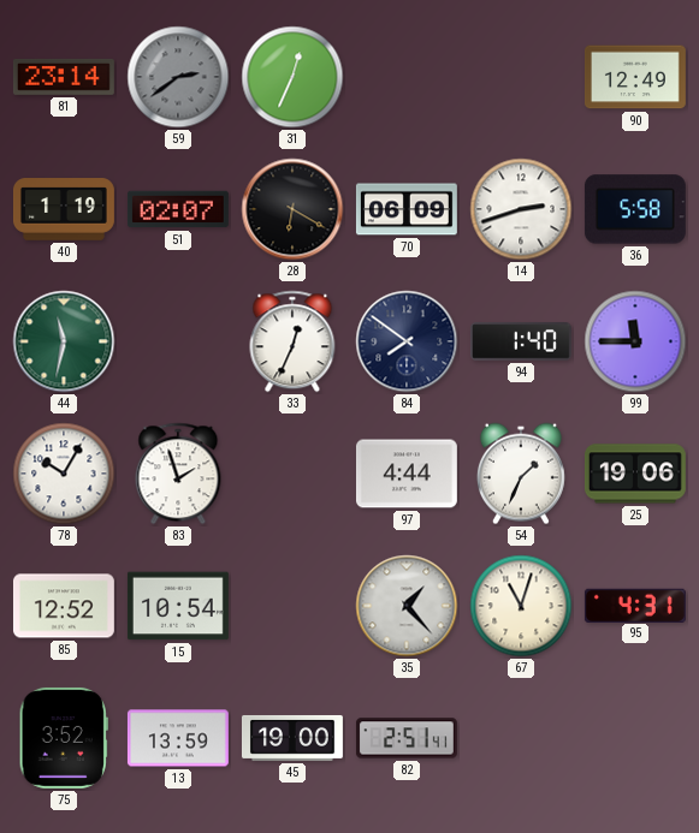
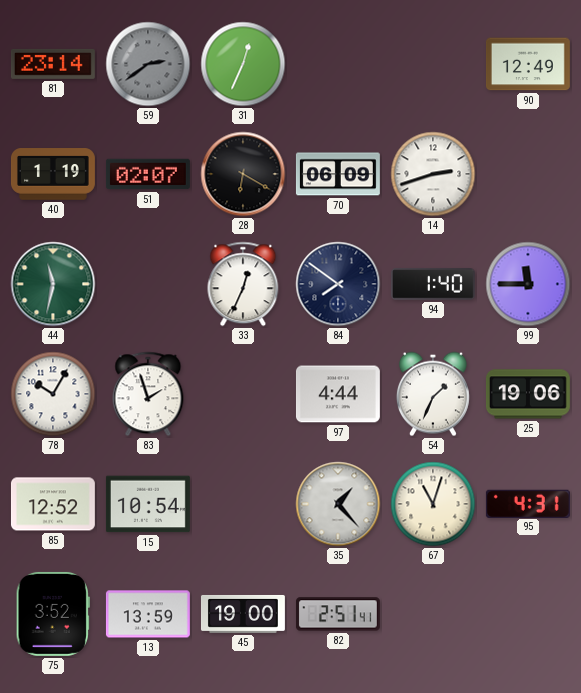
36: 5:58 -> none
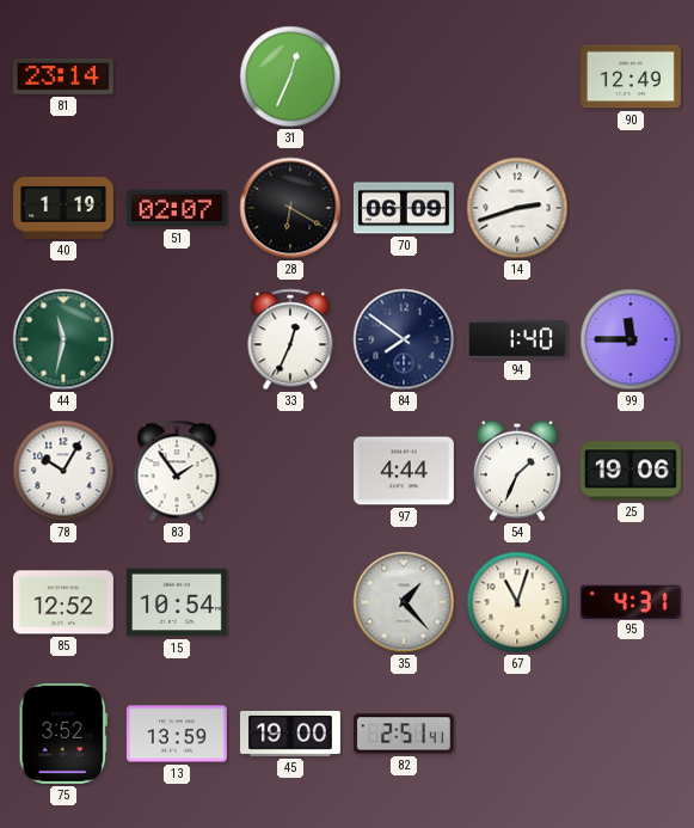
59: 2:39 -> none
83: 1:57 -> 1:54
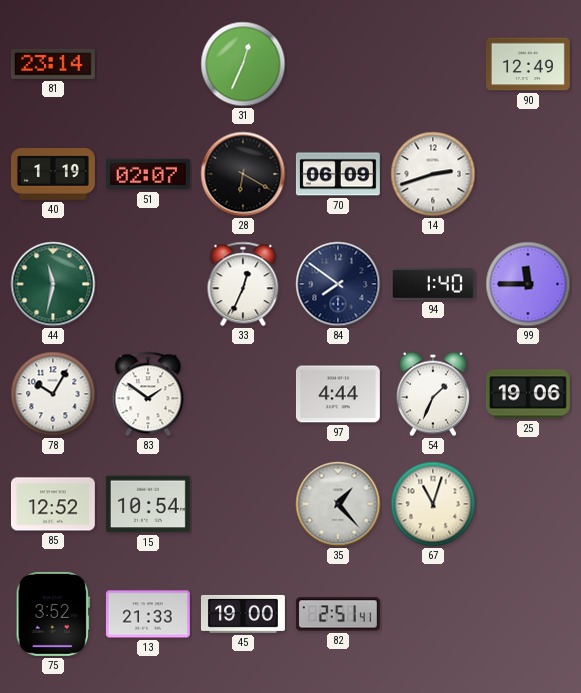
83: 1:54 -> 1:51
95: 4:31 -> none
13: 13:59 -> 21:33
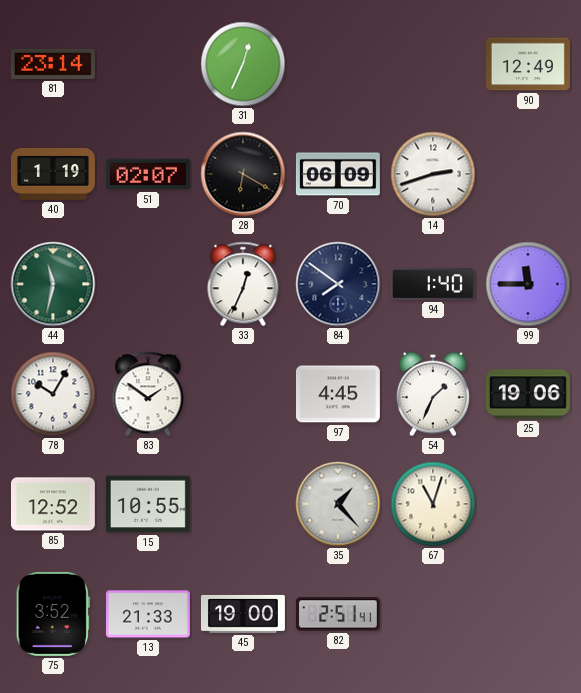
97: 4:44 -> 4:45
15: 10:54 -> 10:55
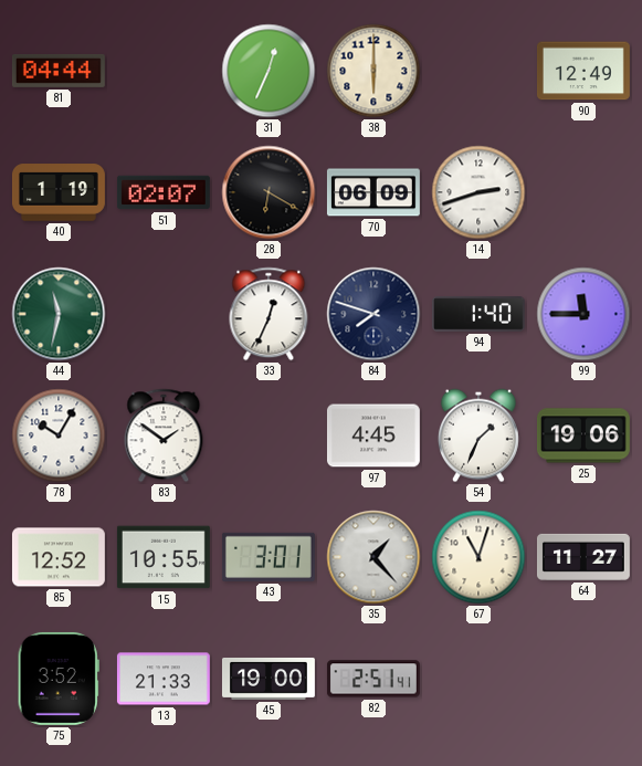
81: 23:14 -> 04:44
38: none -> 6:00
84: 7:51 -> 7:48
43: none -> 3:01
64: none -> 11:27
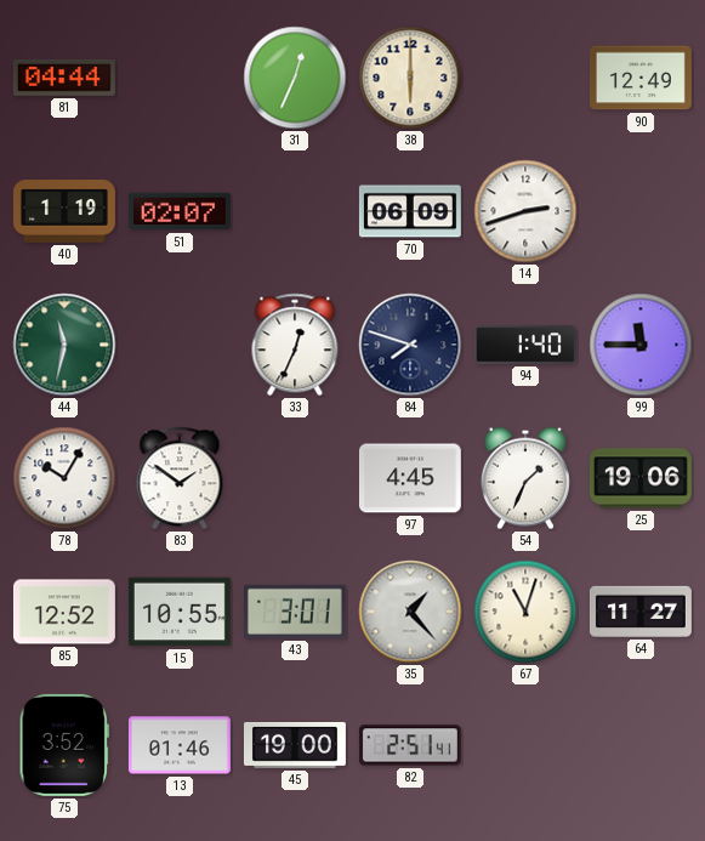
28: 6:20 -> none
13: 21:33 -> 01:46
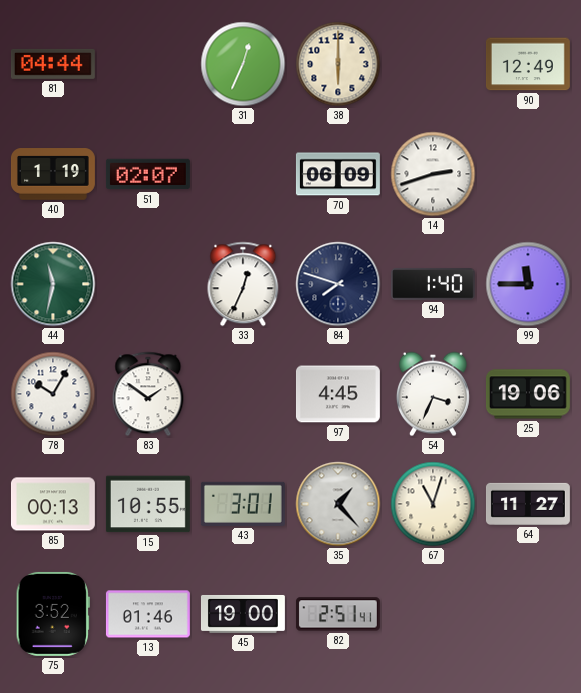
54: 1:34 -> 3:34
85: 12:52 -> 00:13
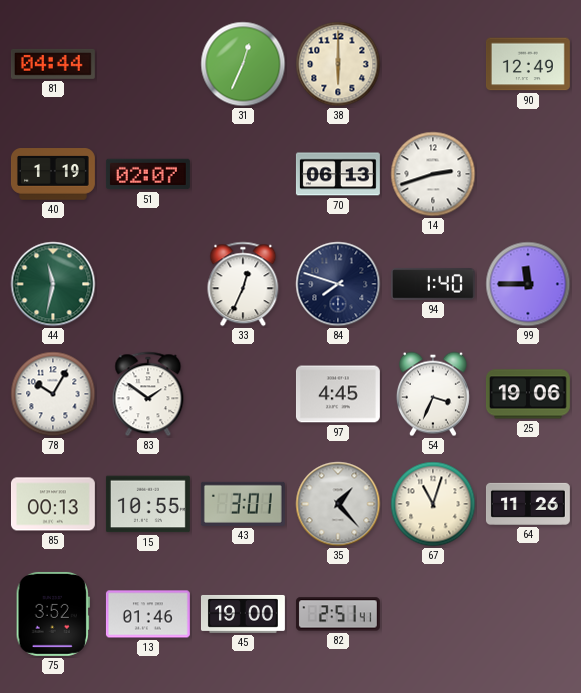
70: 06:09 -> 06:13
64: 11:27 -> 11:26
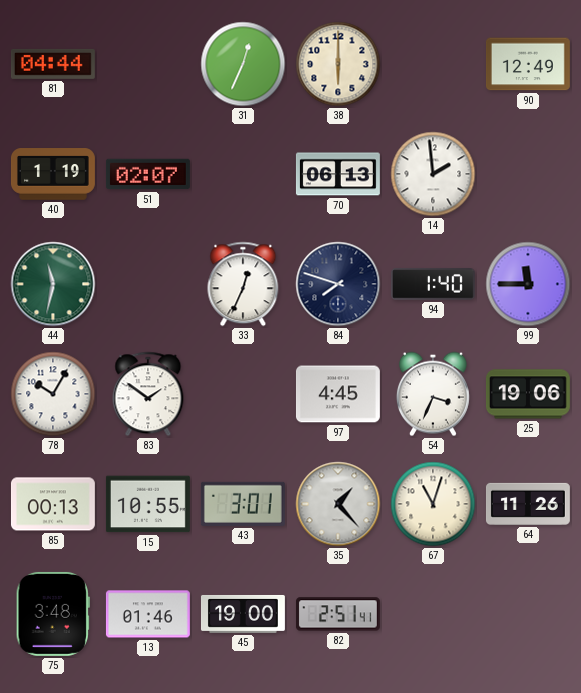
14: 2:42 -> 1:59
75: 3:52 -> 3:48
